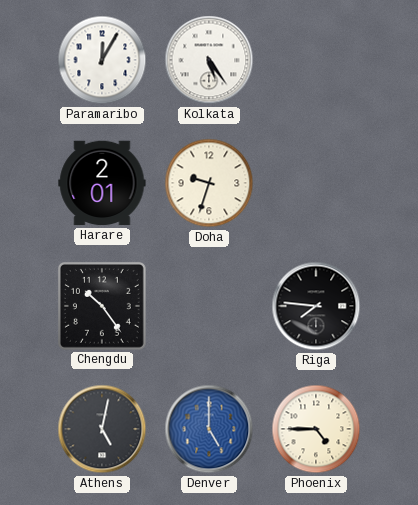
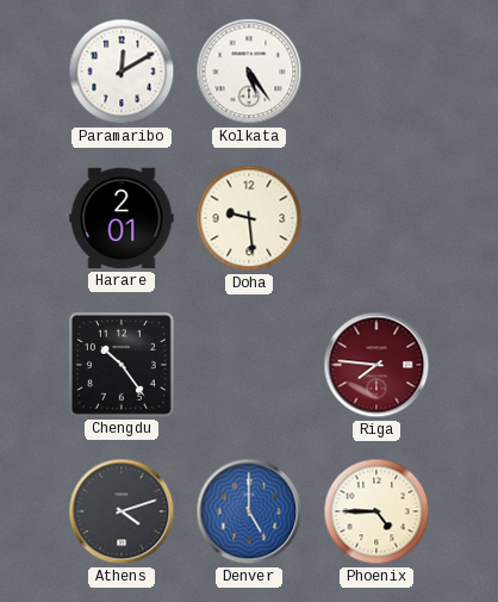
Paramaribo: 12:05 -> 12:10
Doha: 9:33 -> 9:29
Riga dial: black -> burgundy
Athens: 5:02 -> 4:12
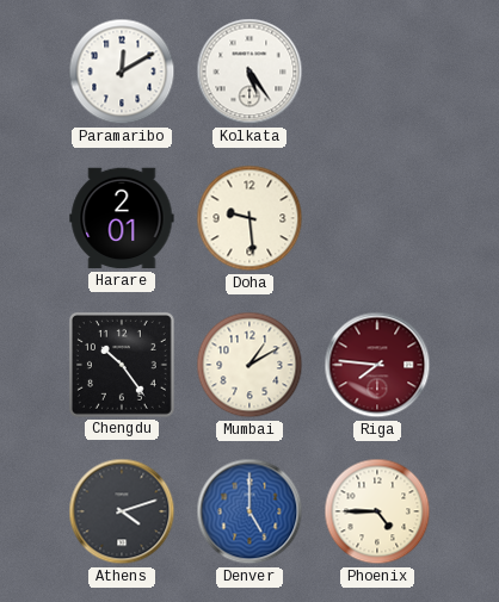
Mumbai: none -> 1:10
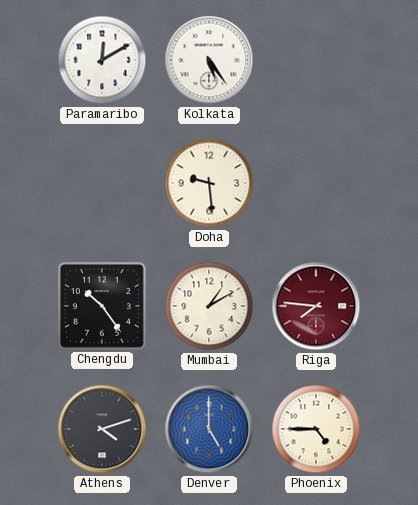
Harare: 2:01 -> none
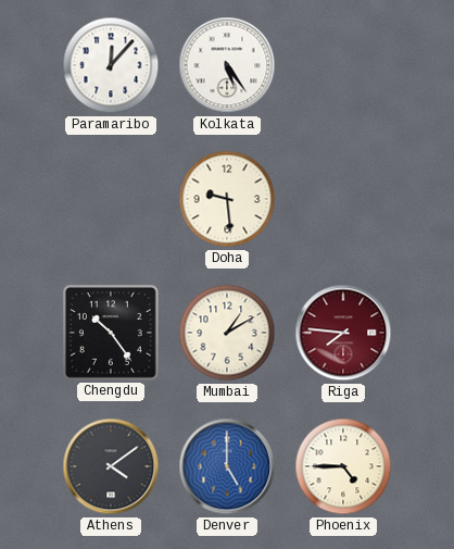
Paramaribo: 12:10 -> 12:07
Athens: 4:12 -> 4:09
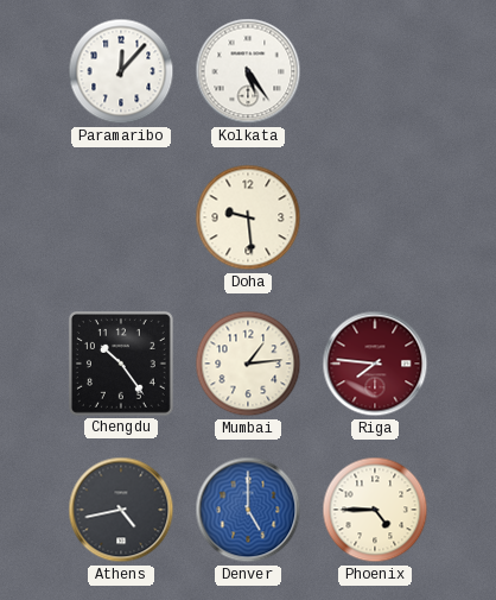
Mumbai: 1:10 -> 1:14
Athens: 4:09 -> 4:43
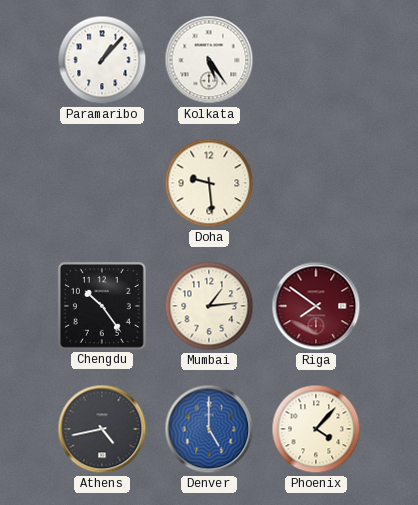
Paramaribo: 12:07 -> 1:07
Riga: 7:46 -> 7:51
Phoenix: 4:45 -> 4:07
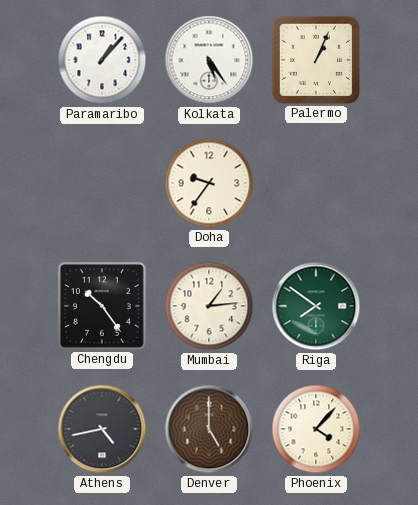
Palermo: none -> 1:04
Doha: 9:29 -> 9:36
Riga dial: burgundy -> green
Denver dial: blue -> brown
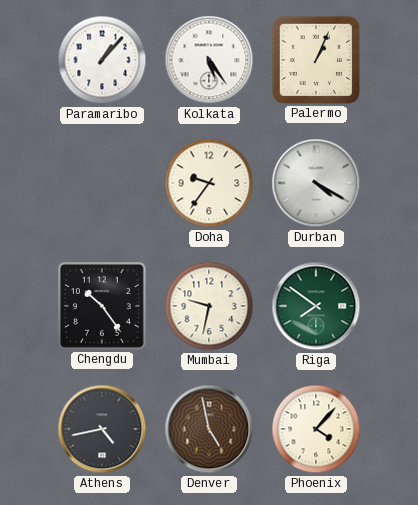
Durban: none -> 4:20
Mumbai: 1:14 -> 9:32
Denver: 5:00 -> 4:58
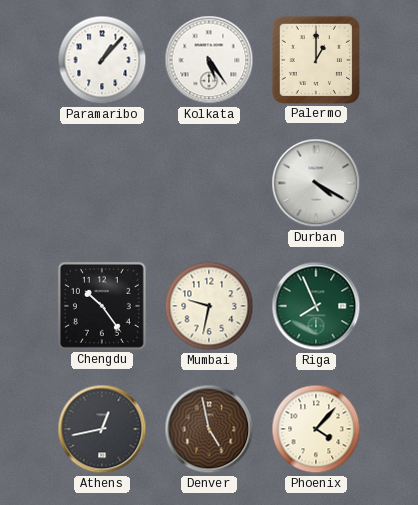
Palermo: 1:04 -> 1:00
Doha: 9:36 -> none
Riga: 7:51 -> 7:56
Athens: 4:43 -> 12:43
